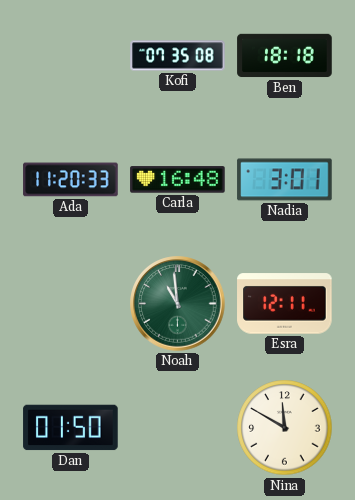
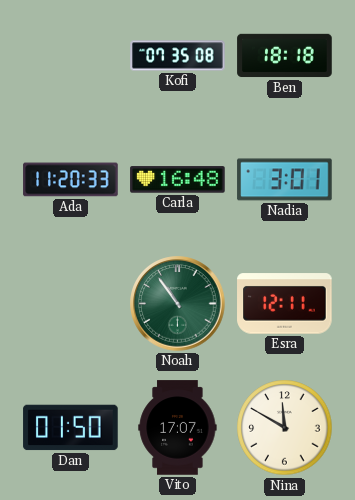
Noah: 10:59 -> 10:54
Vito: none -> 17:07
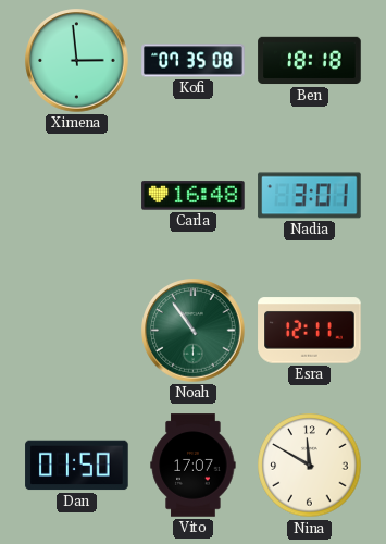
Ximena: none -> 2:59
Ada: 11:20 -> none
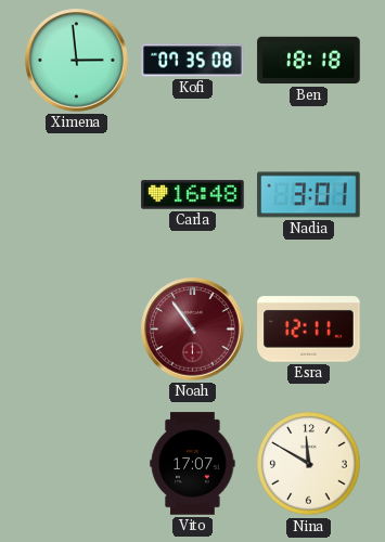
Noah dial: green -> burgundy
Dan: 01:50 -> none
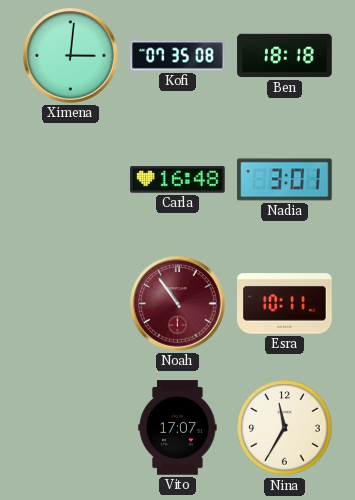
Ximena: 2:59 -> 3:01
Esra: 12:11 -> 10:11
Nina: 11:50 -> 11:35
